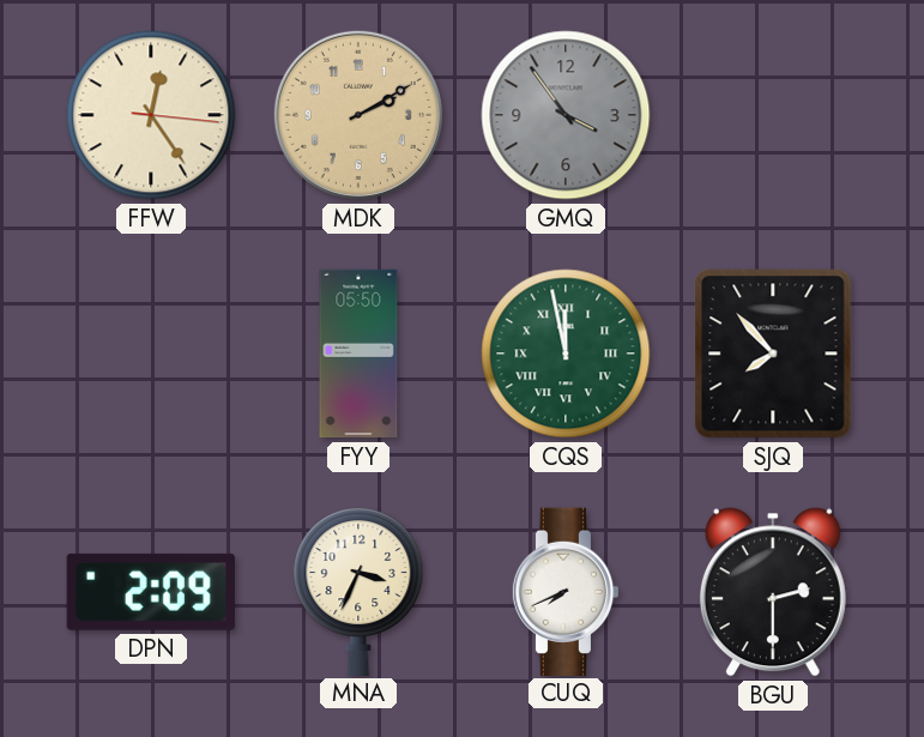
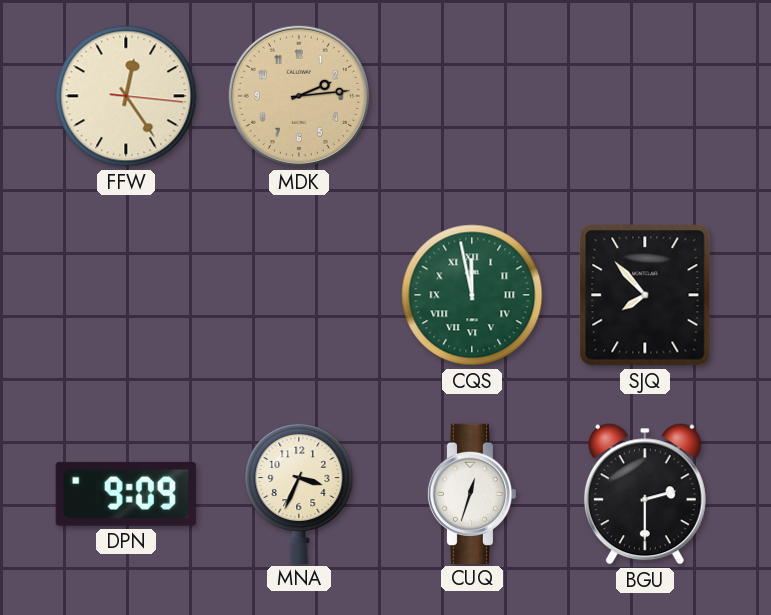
MDK: 2:10 -> 2:14
GMQ: 3:54 -> none
FYY: 05:50 -> none
DPN: 2:09 -> 9:09
CUQ: 7:41 -> 12:33
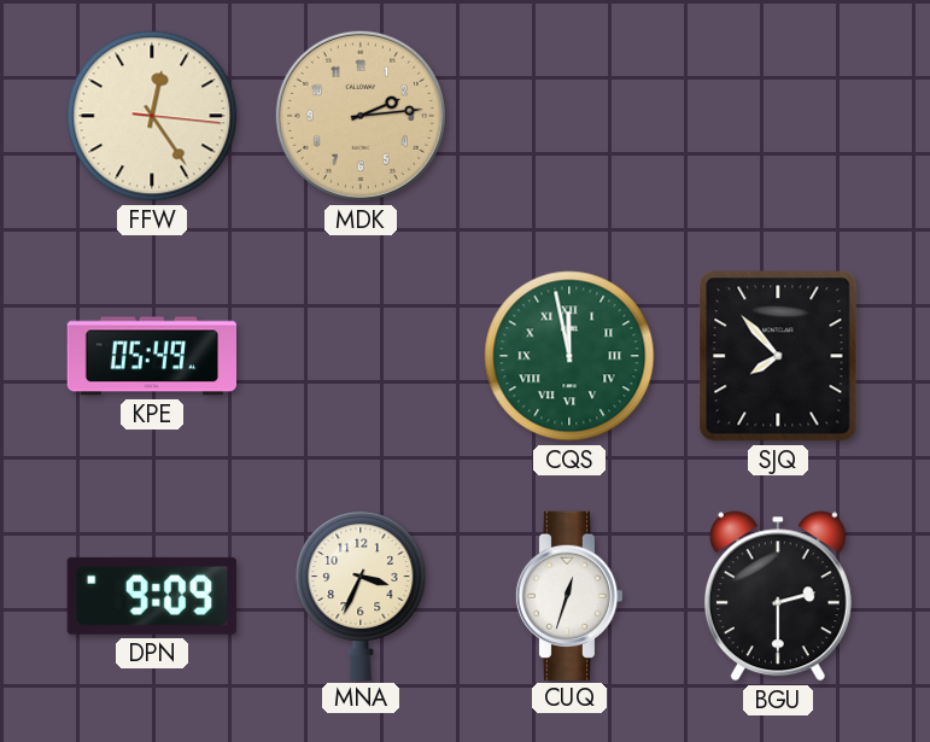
KPE: none -> 05:49
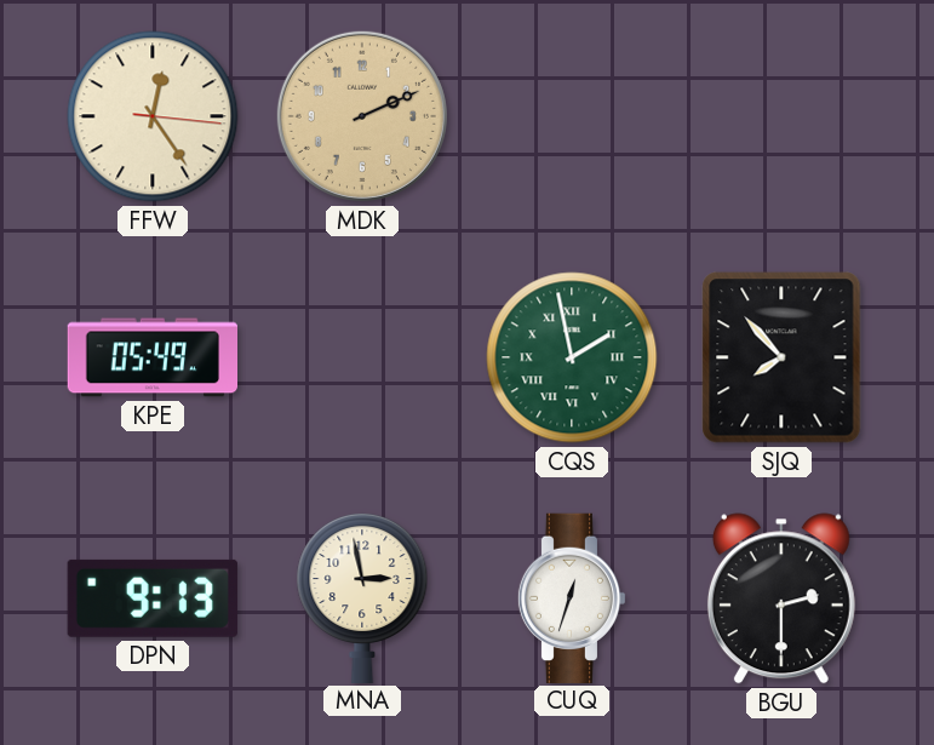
MDK: 2:14 -> 2:11
CQS: 11:58 -> 1:58
DPN: 9:09 -> 9:13
MNA: 3:34 -> 2:58
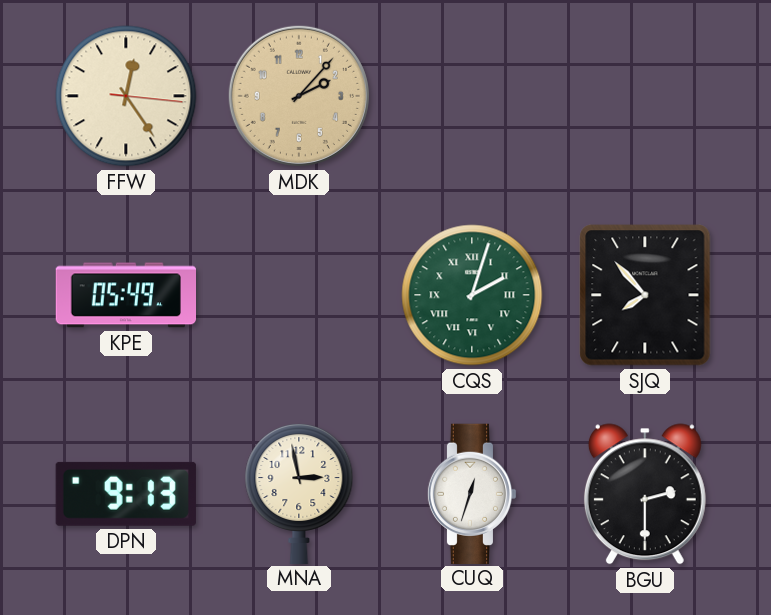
MDK: 2:11 -> 2:07
CQS: 1:58 -> 2:03
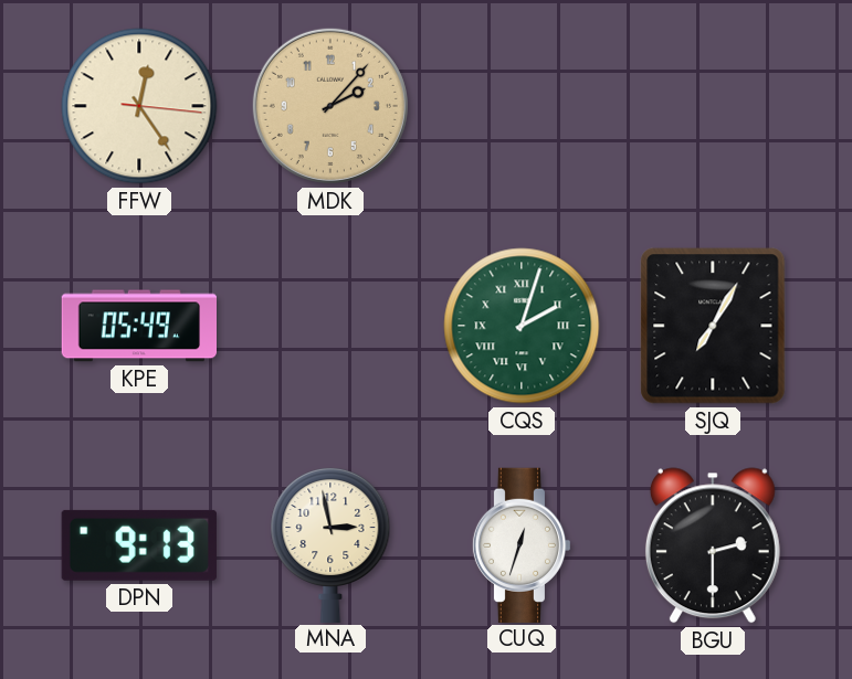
SJQ: 7:53 -> 7:05
